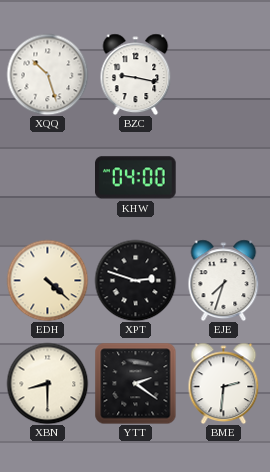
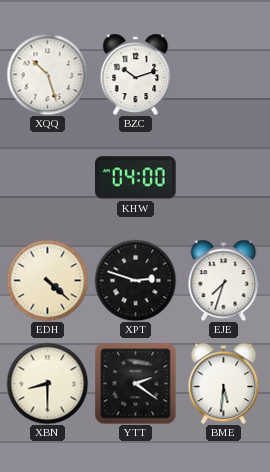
BZC: 9:17 -> 10:12
BME: 2:31 -> 5:31
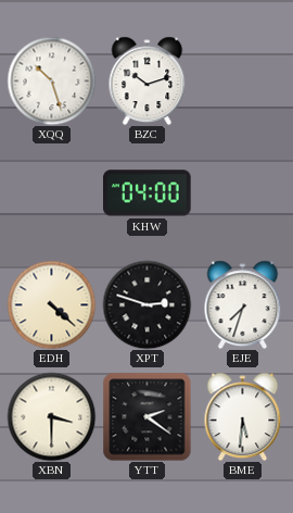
XBN: 8:30 -> 3:30
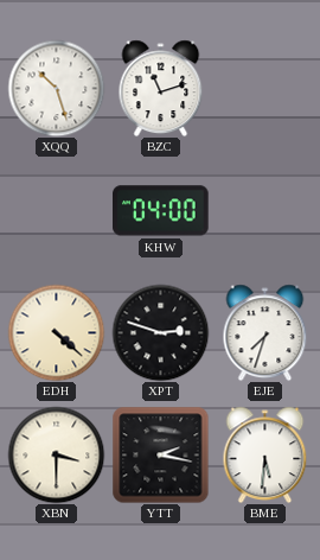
BZC: 10:12 -> 11:12
YTT: 2:21 -> 2:17
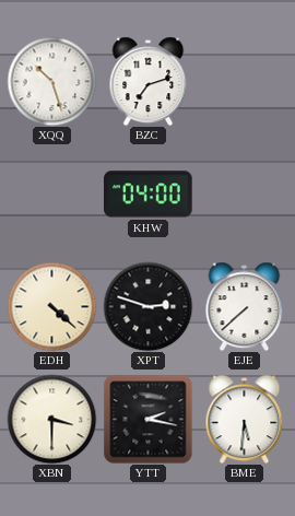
BZC: 11:12 -> 7:12
EJE: 7:33 -> 7:38
